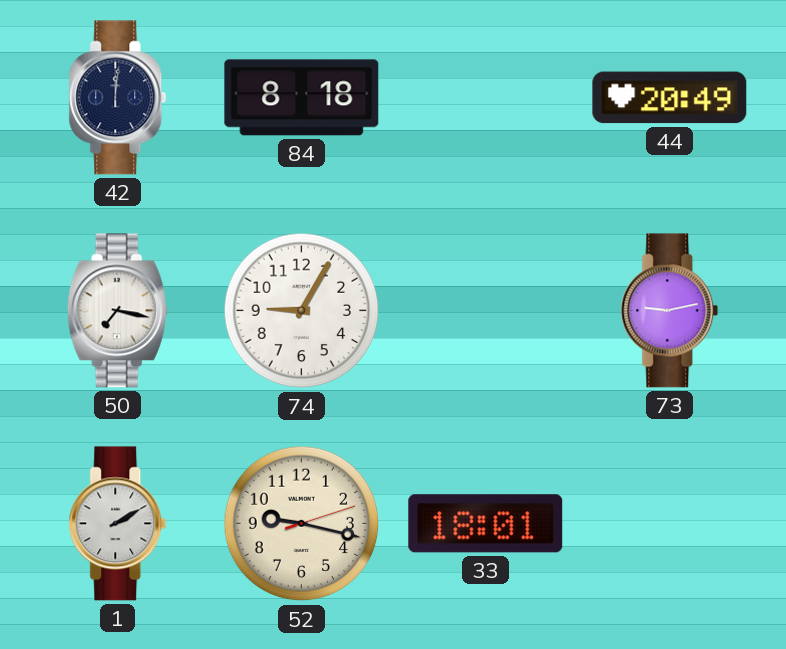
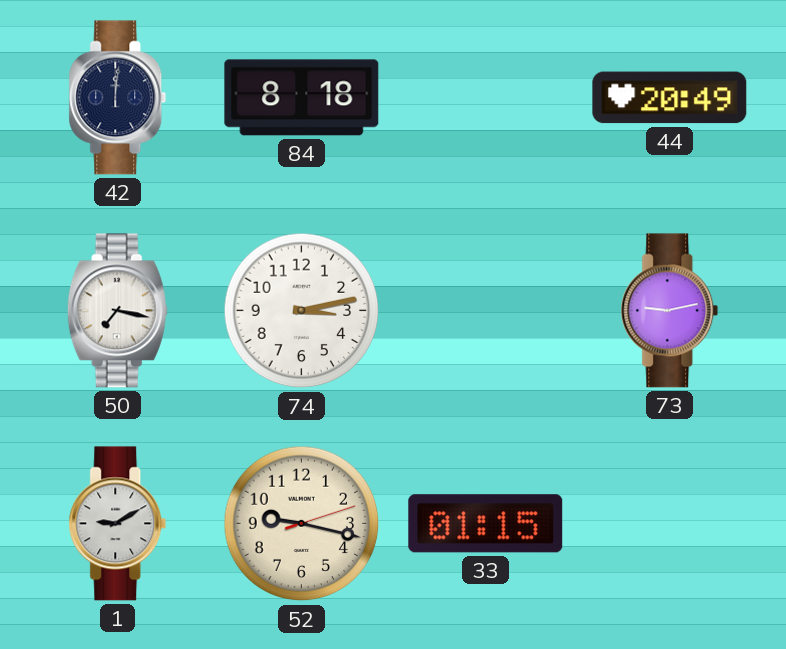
74: 9:05 -> 3:13
1: 2:10 -> 9:10
33: 18:01 -> 01:15
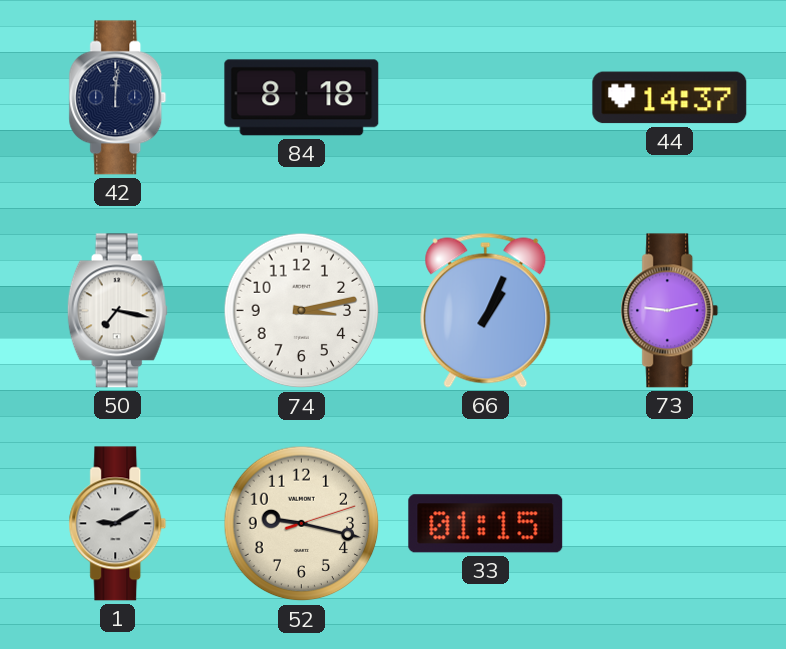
44: 20:49 -> 14:37
66: none -> 1:04
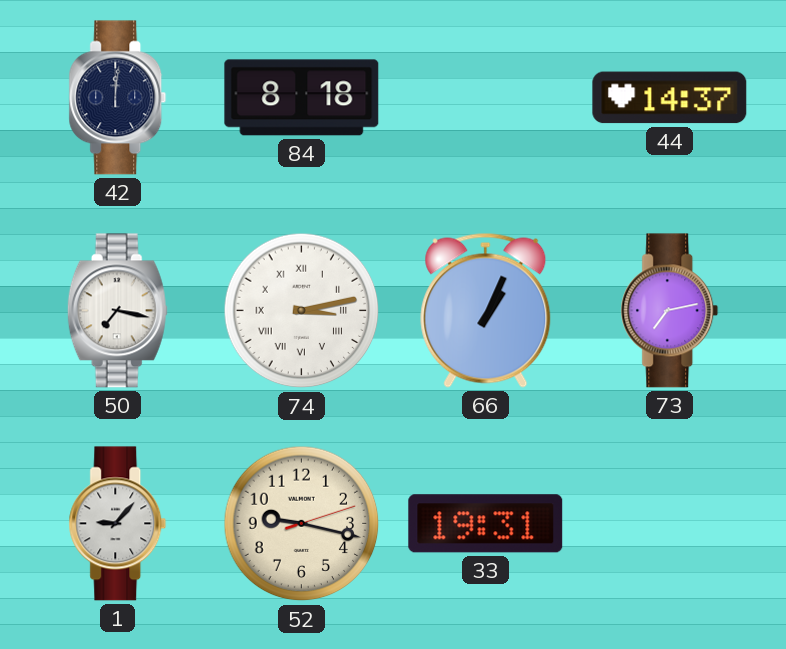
74 numerals: Arabic -> Roman
73: 9:13 -> 7:13
1: 9:10 -> 9:07
33: 01:15 -> 19:31
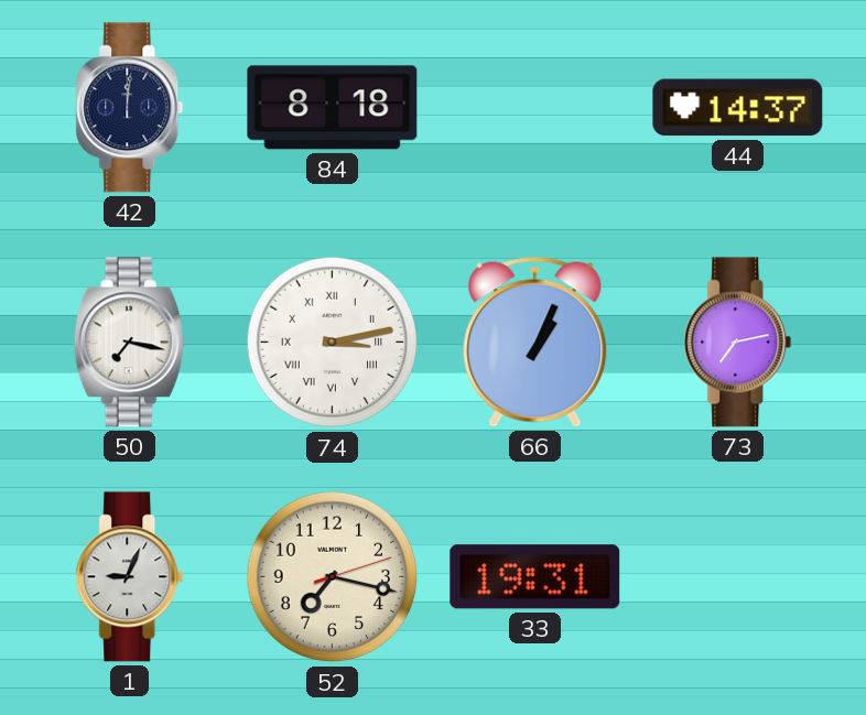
1: 9:07 -> 9:04
52: 9:17 -> 7:17
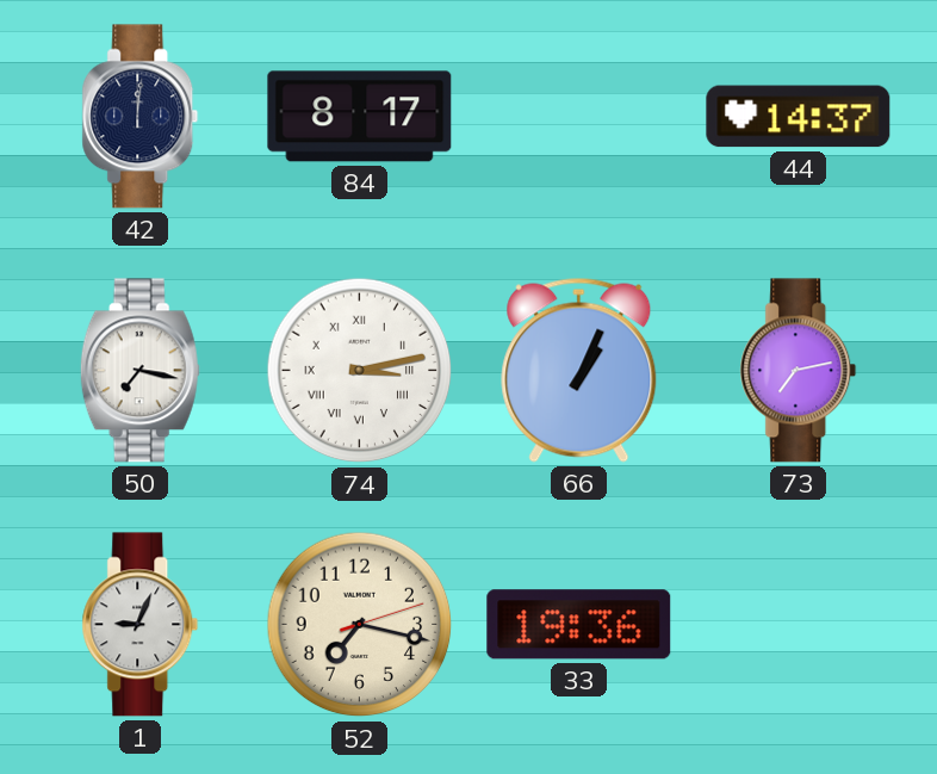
84: 8:18 -> 8:17
33: 19:31 -> 19:36
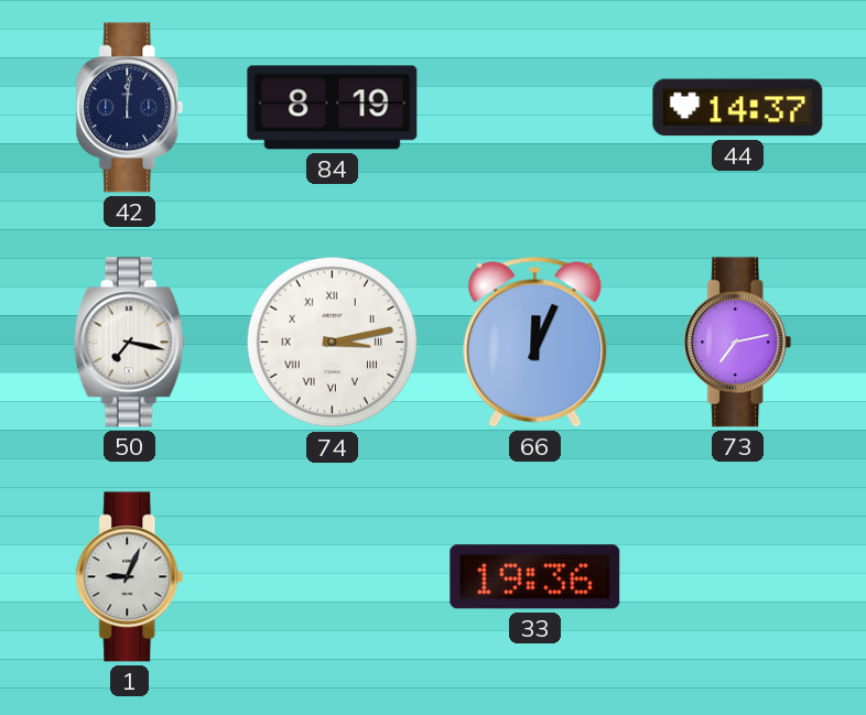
84: 8:17 -> 8:19
66: 1:04 -> 12:04
52: 7:17 -> none
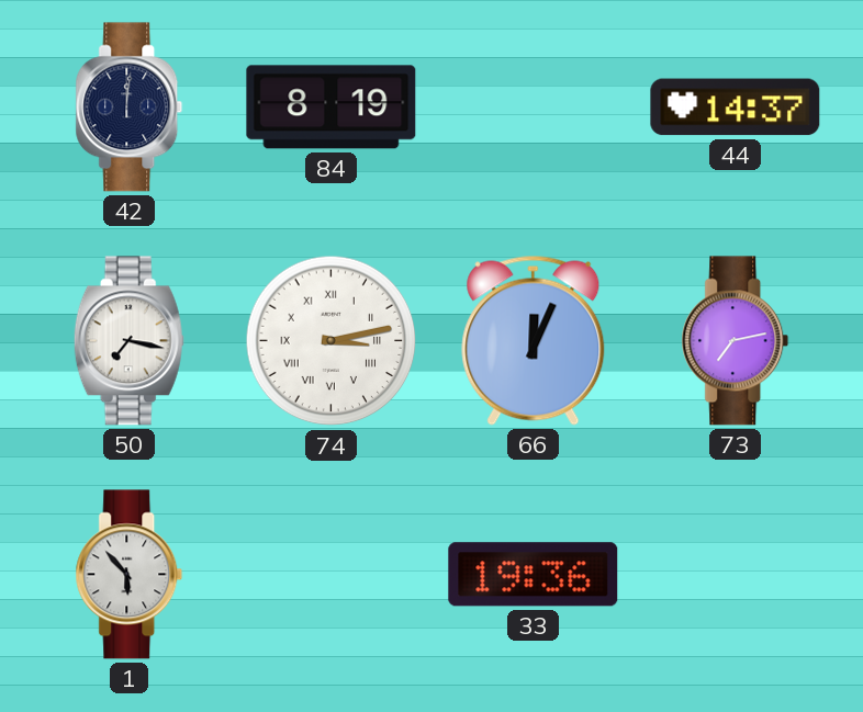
1: 9:04 -> 5:53
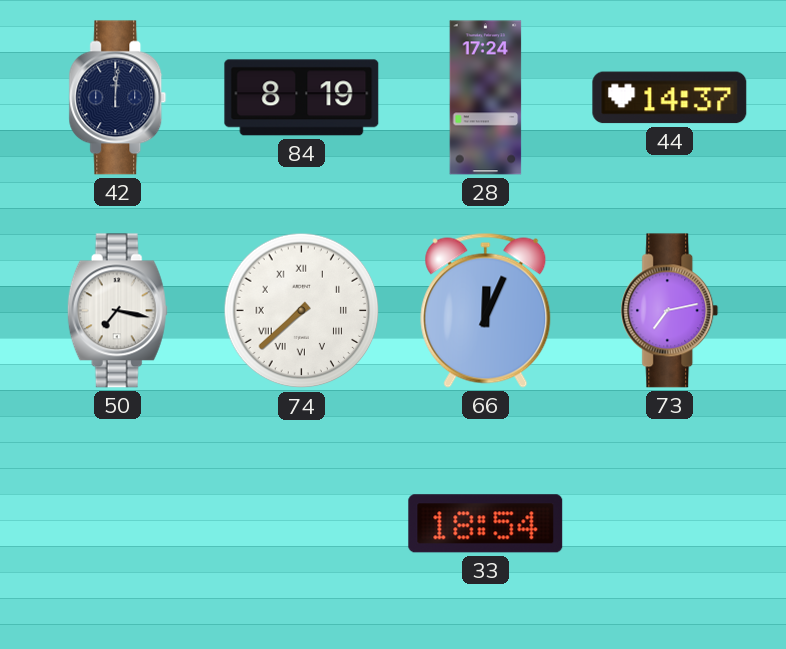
28: none -> 17:24
74: 3:13 -> 7:38
1: 5:53 -> none
33: 19:36 -> 18:54
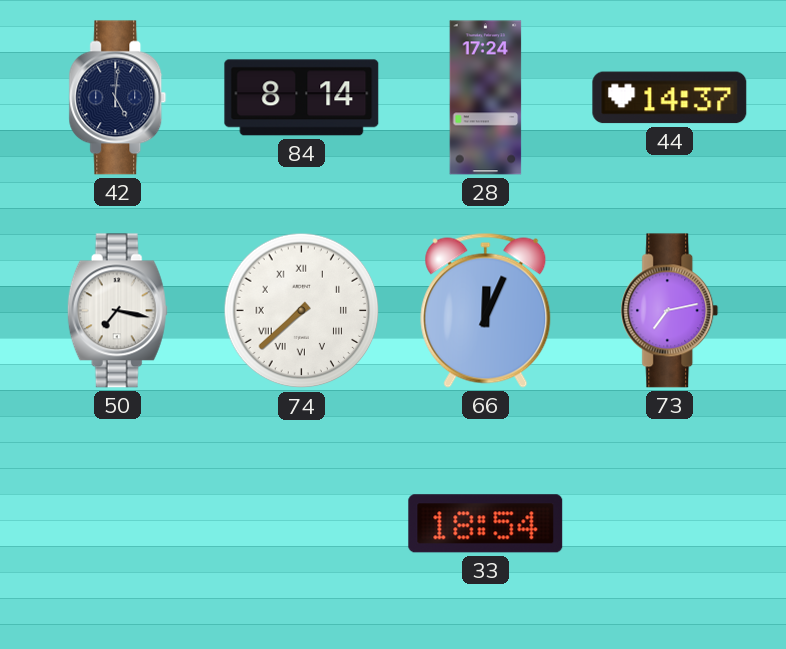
42: 12:01 -> 5:01
84: 8:19 -> 8:14
